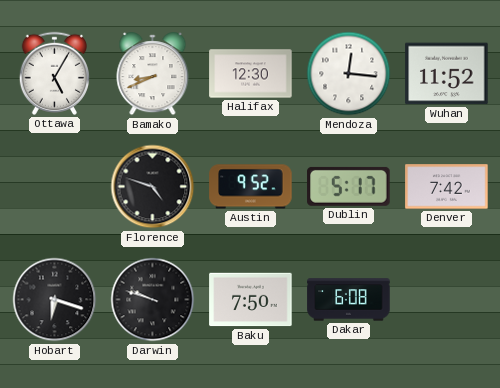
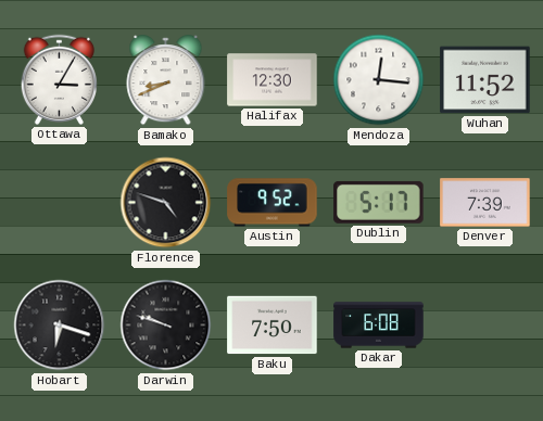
Ottawa: 5:05 -> 3:05
Denver: 7:42 -> 7:39
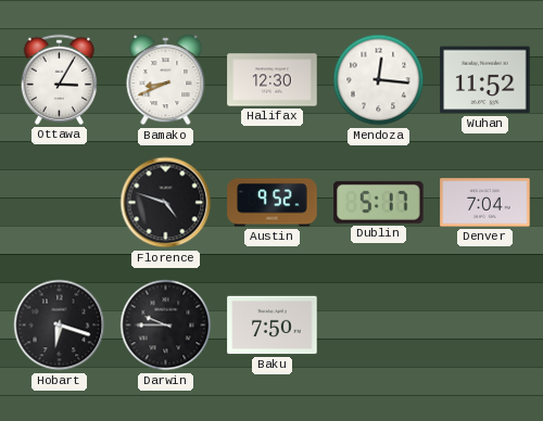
Denver: 7:39 -> 7:04
Darwin: 9:48 -> 9:45
Dakar: 6:08 -> none
